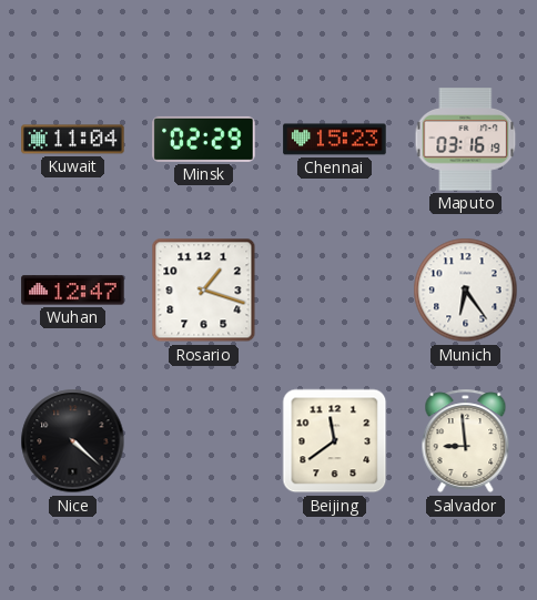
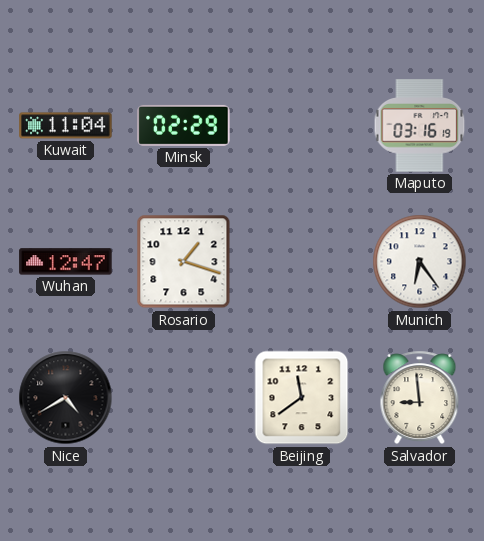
Chennai: 15:23 -> none
Nice: 4:22 -> 4:40
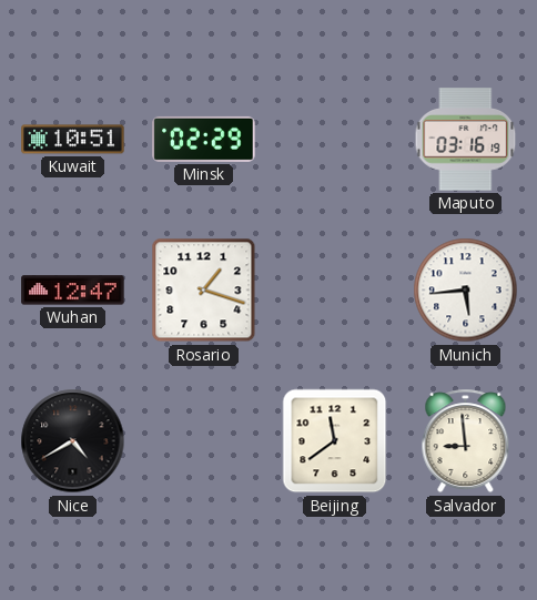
Kuwait: 11:04 -> 10:51
Munich: 6:24 -> 5:44
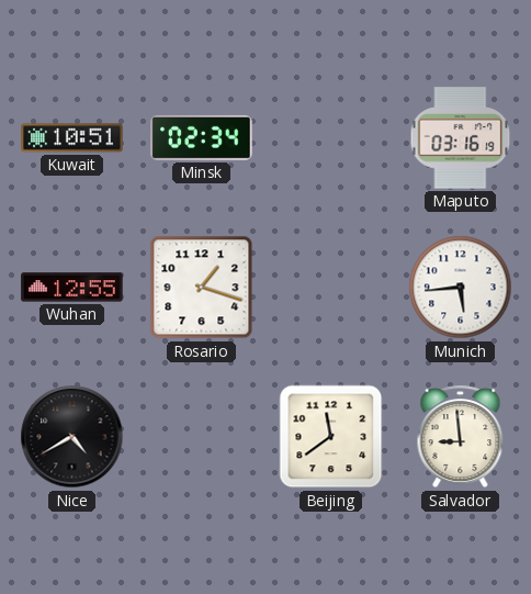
Minsk: 02:29 -> 02:34
Wuhan: 12:47 -> 12:55
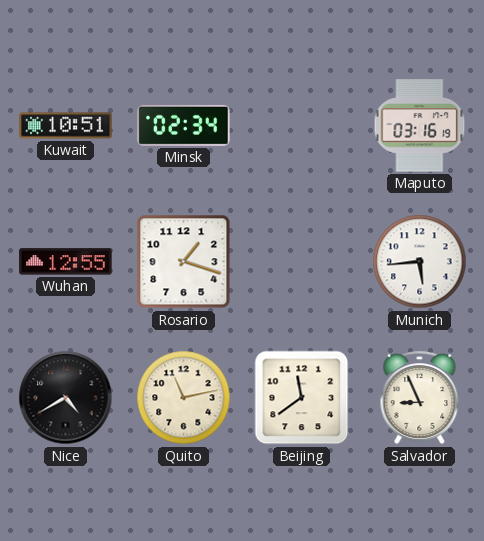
Quito: none -> 11:13
Salvador: 8:59 -> 8:56
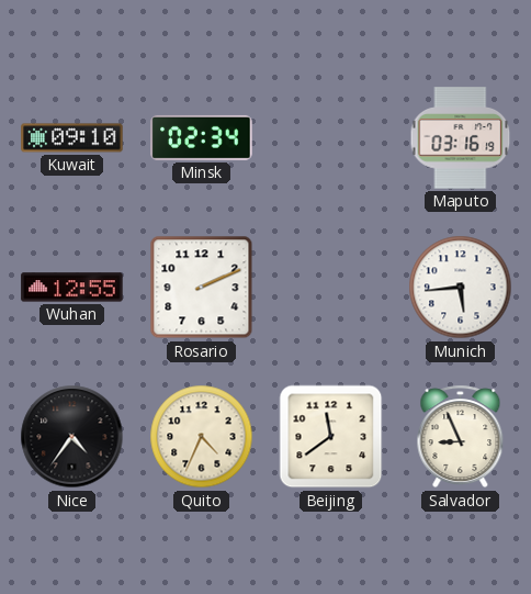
Kuwait: 10:51 -> 09:10
Rosario: 1:18 -> 2:11
Nice: 4:40 -> 4:36
Quito: 11:13 -> 4:34
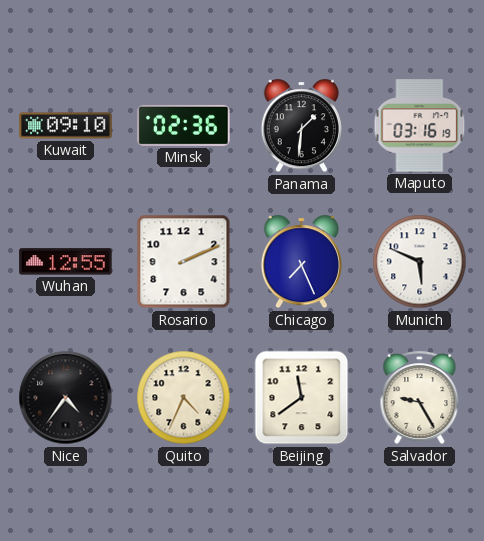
Minsk: 02:34 -> 02:36
Panama: none -> 1:31
Chicago: none -> 7:26
Munich: 5:44 -> 5:49
Salvador: 8:56 -> 9:25
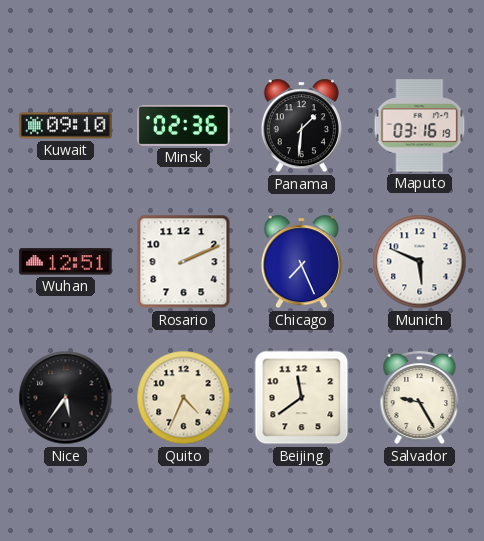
Wuhan: 12:55 -> 12:51
Nice: 4:36 -> 5:36
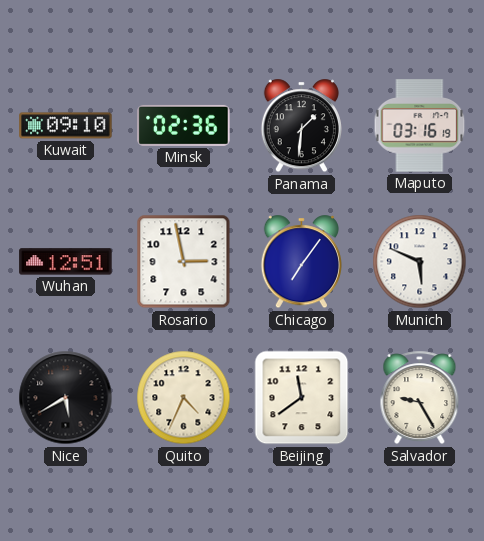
Rosario: 2:11 -> 2:58
Chicago: 7:26 -> 7:06
Nice: 5:36 -> 5:40
